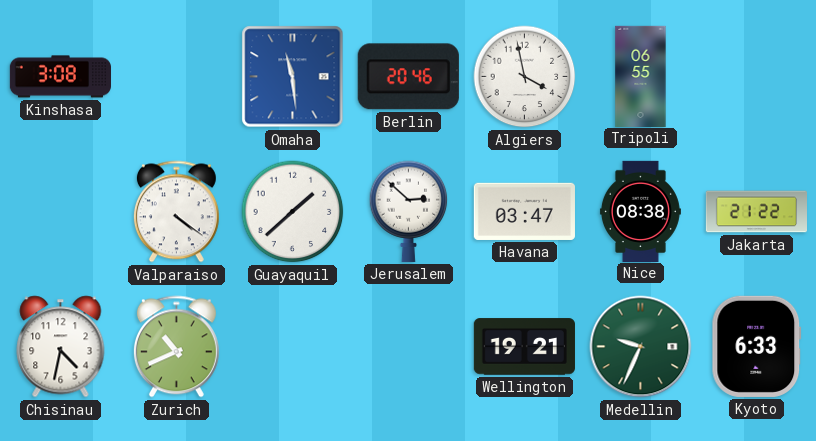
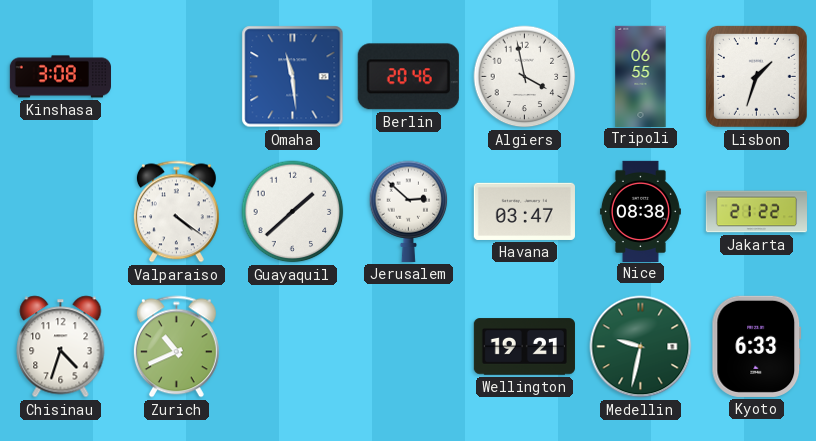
Lisbon: none -> 1:33
Chisinau: 4:32 -> 4:33
Medellin: 9:34 -> 9:32
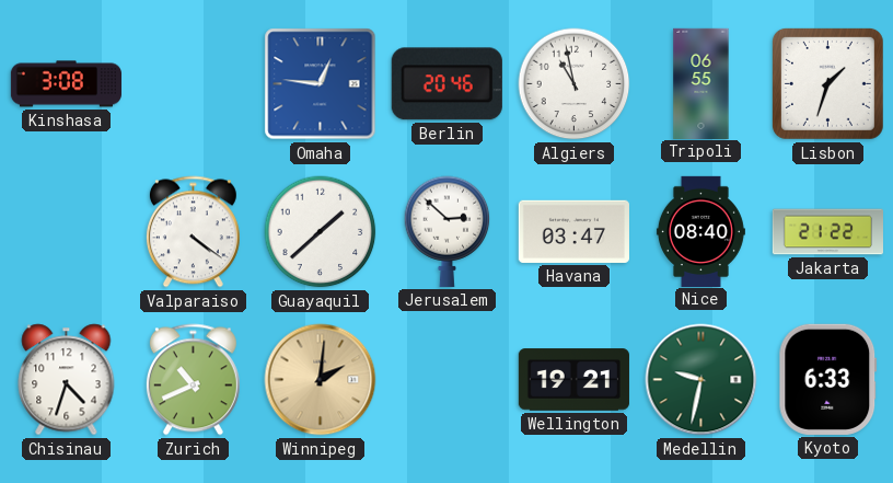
Omaha: 11:29 -> 12:46
Algiers: 3:58 -> 10:58
Nice: 08:38 -> 08:40
Winnipeg: none -> 2:01
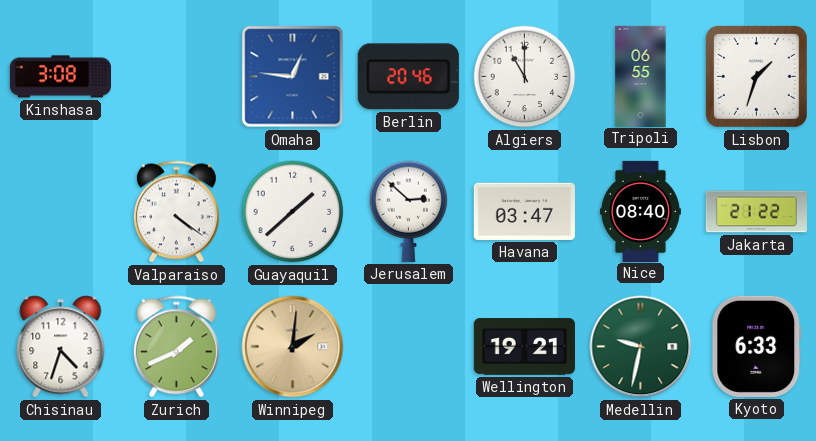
Algiers: 10:58 -> 11:00
Zurich: 10:41 -> 1:41
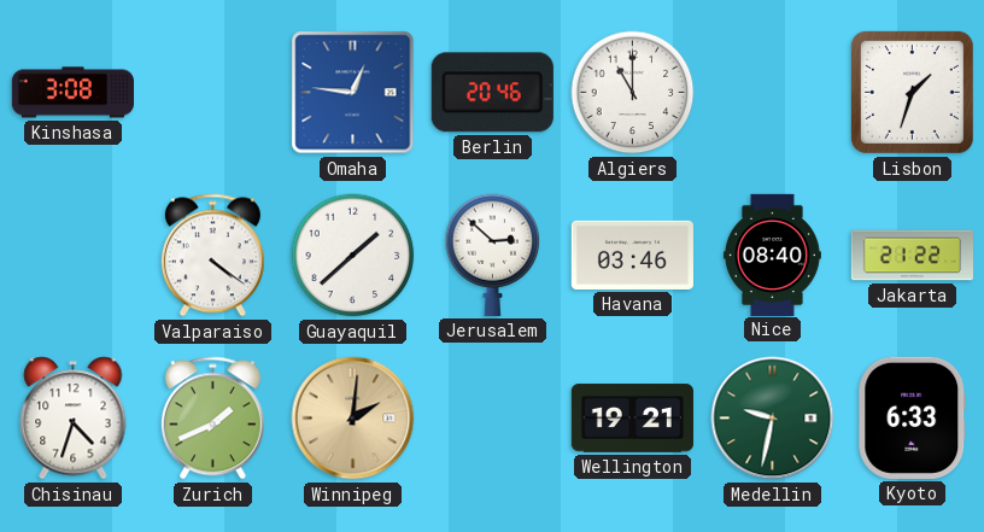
Tripoli: 06:55 -> none
Havana: 03:47 -> 03:46
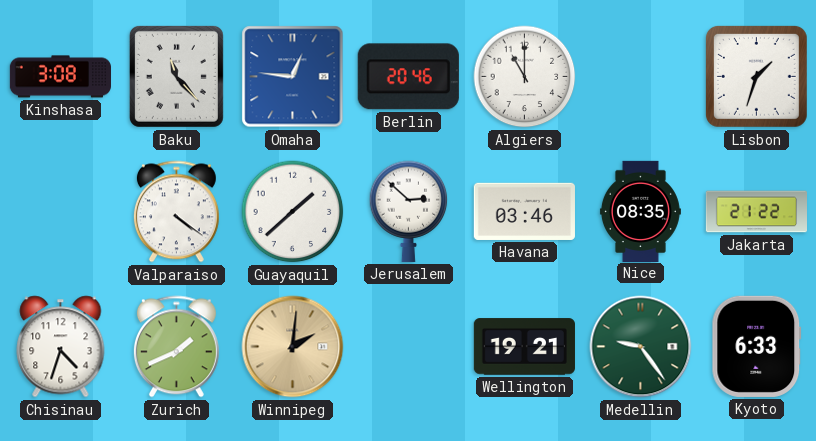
Baku: none -> 11:23
Nice: 08:40 -> 08:35
Medellin: 9:32 -> 9:24
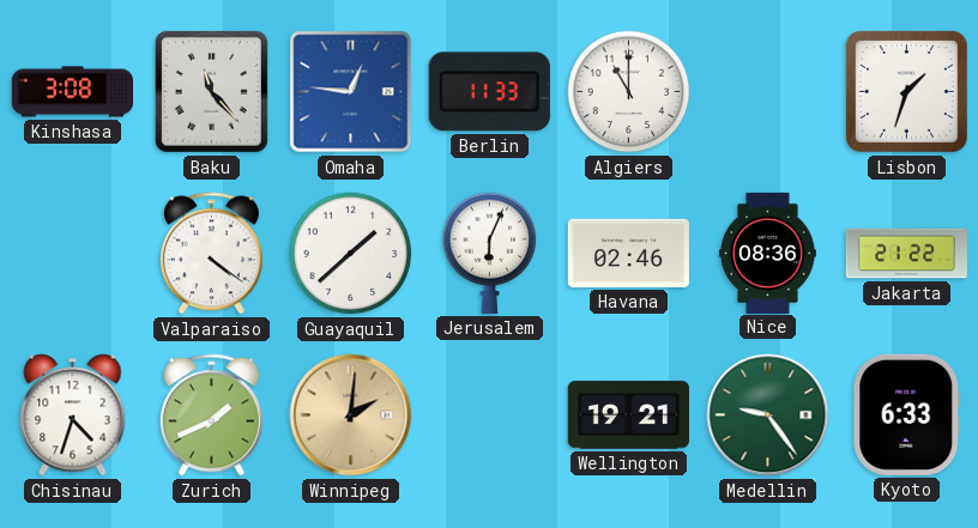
Berlin: 20:46 -> 11:33
Jerusalem: 2:52 -> 6:04
Havana: 03:46 -> 02:46
Nice: 08:35 -> 08:36
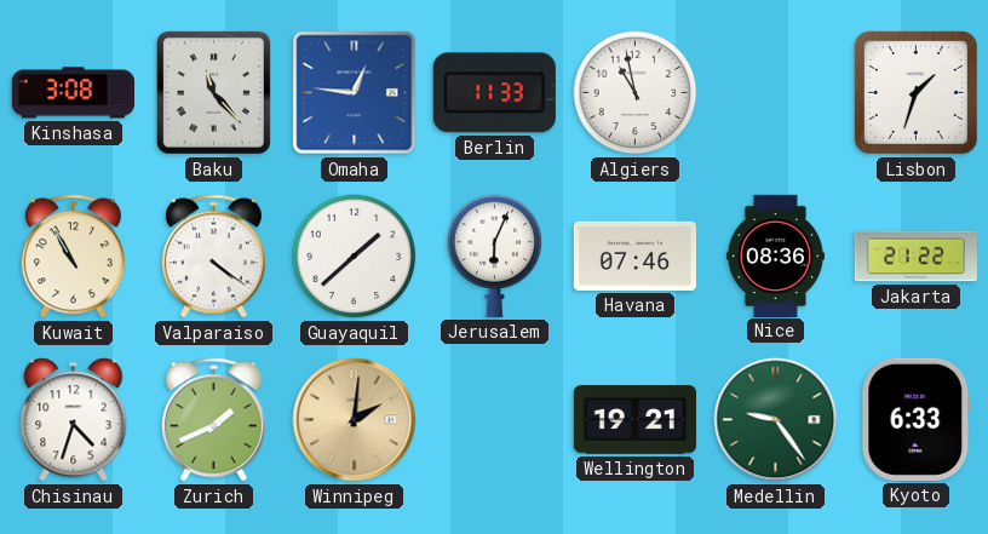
Algiers: 11:00 -> 10:58
Kuwait: none -> 10:55
Havana: 02:46 -> 07:46
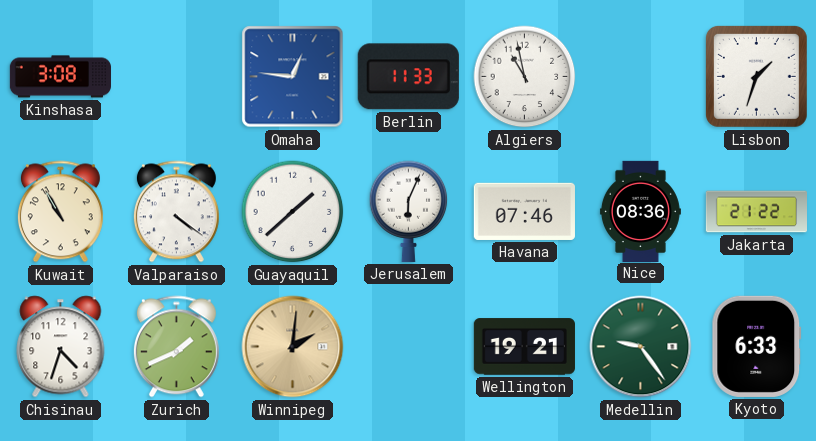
Baku: 11:23 -> none
